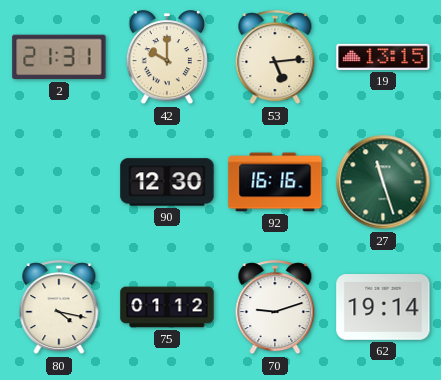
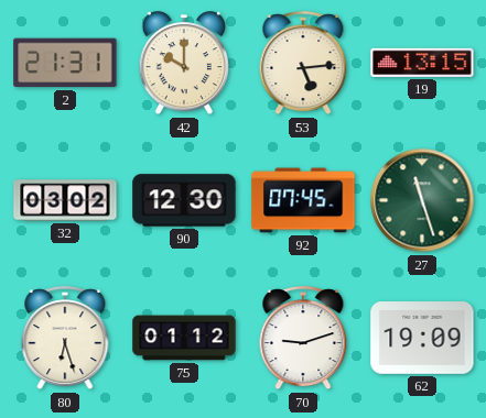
32: none -> 03:02
92: 16:16 -> 07:45
80: 4:17 -> 6:27
62: 19:14 -> 19:09
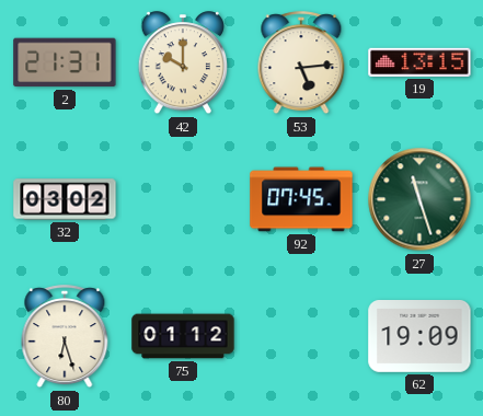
90: 12:30 -> none
70: 9:12 -> none
